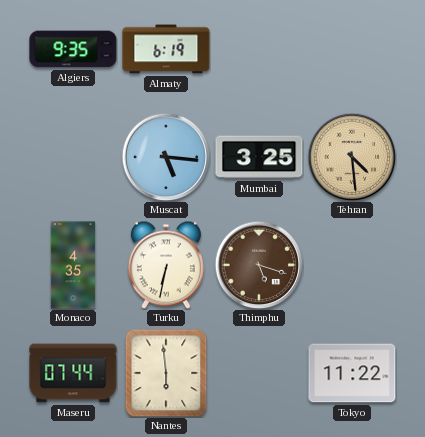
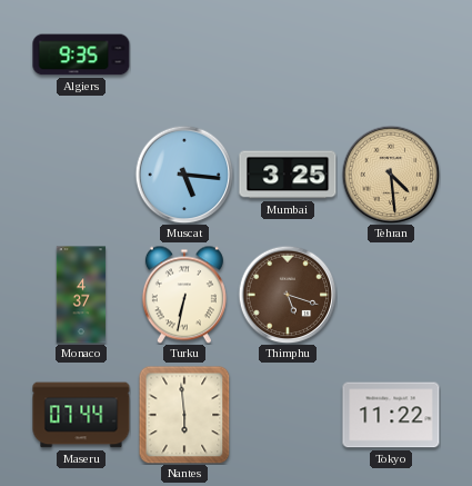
Almaty: 6:19 -> none
Monaco: 4:35 -> 4:37
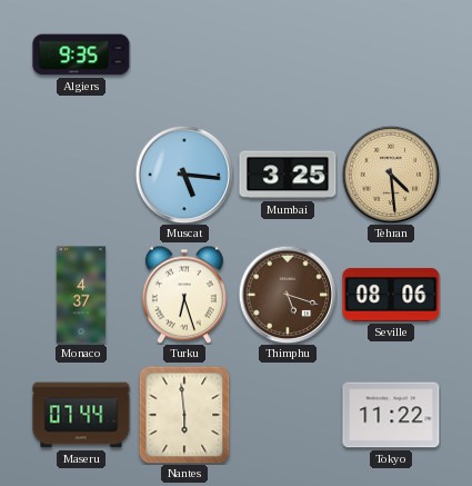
Turku: 6:32 -> 6:27
Seville: none -> 08:06
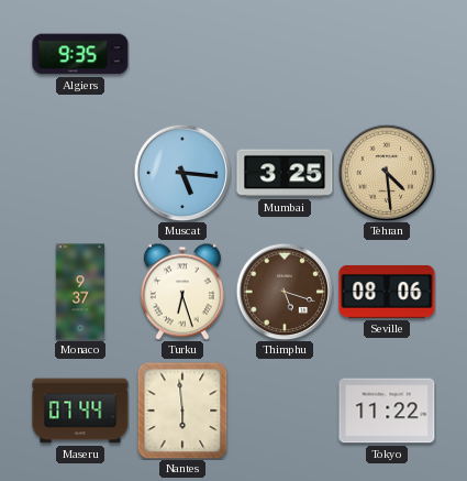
Monaco: 4:37 -> 9:37
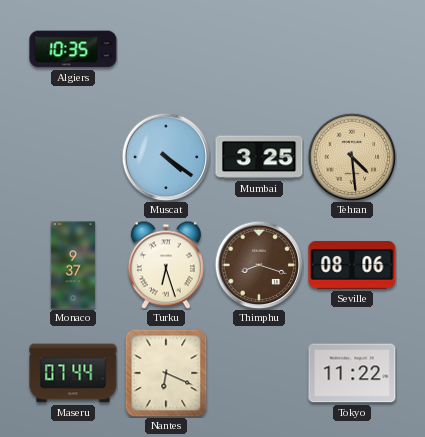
Algiers: 9:35 -> 10:35
Muscat: 5:16 -> 4:21
Thimphu: 5:18 -> 8:18
Nantes: 5:59 -> 6:19
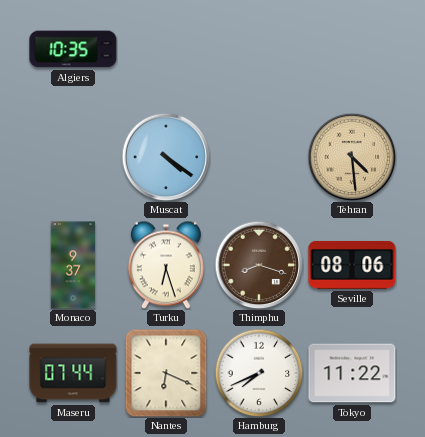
Mumbai: 3:25 -> none
Hamburg: none -> 7:41
